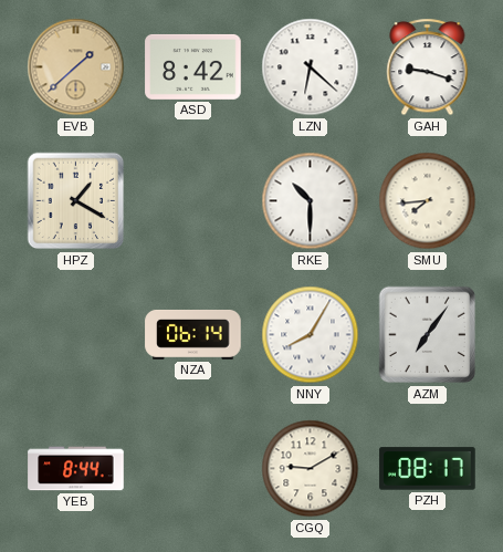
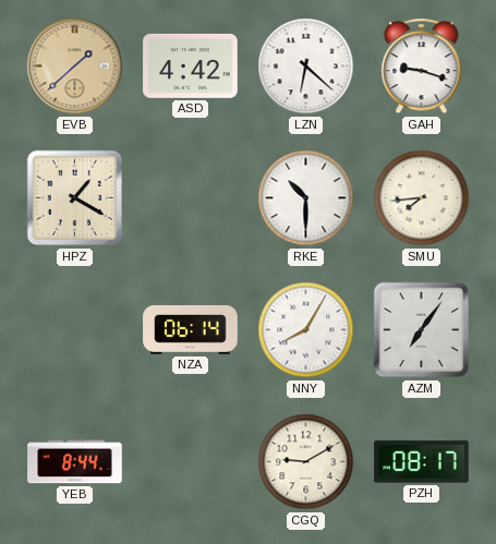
ASD: 8:42 -> 4:42
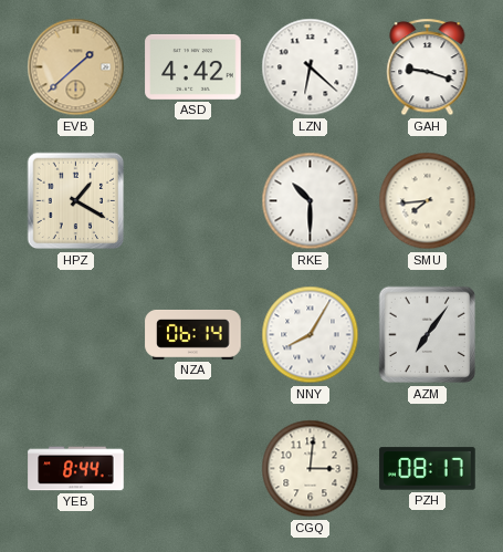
CGQ: 9:10 -> 3:01
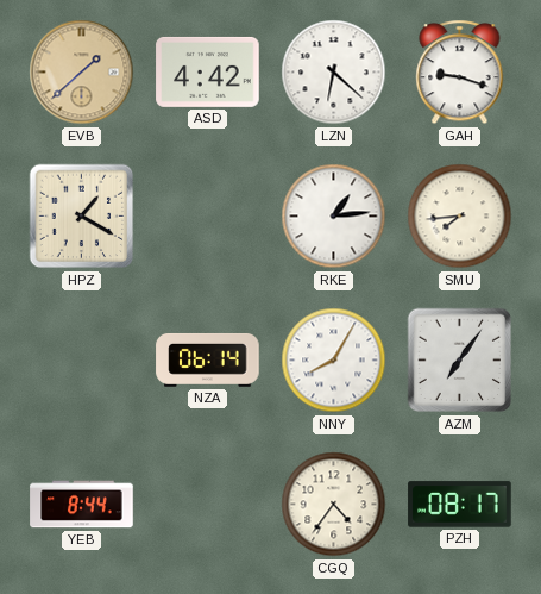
RKE: 10:30 -> 1:14
CGQ: 3:01 -> 4:36
